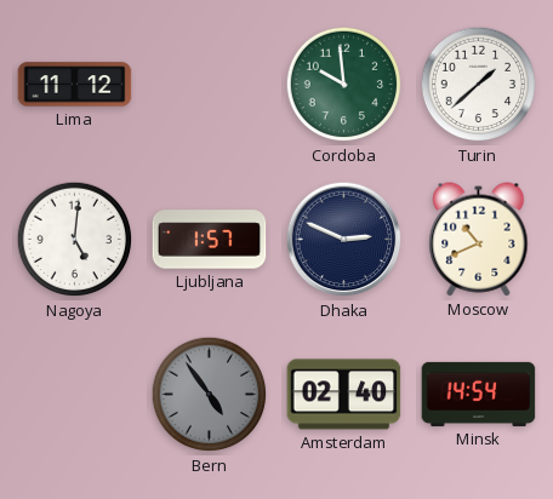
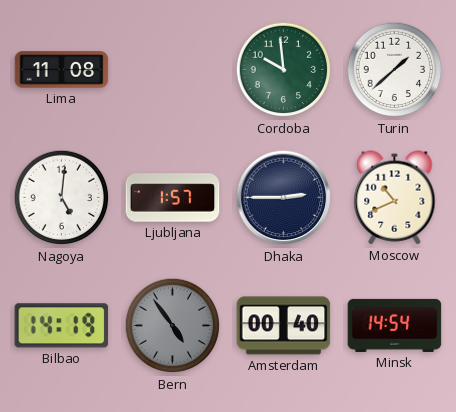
Lima: 11:12 -> 11:08
Dhaka: 2:49 -> 2:45
Bilbao: none -> 14:19
Amsterdam: 02:40 -> 00:40
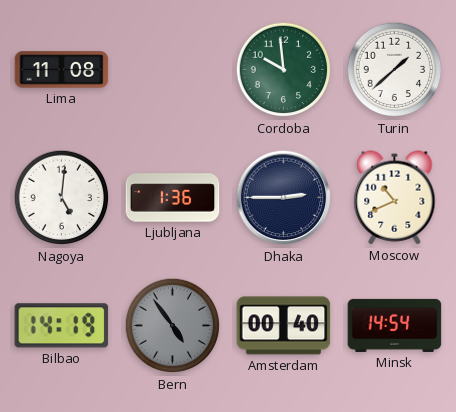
Ljubljana: 1:57 -> 1:36
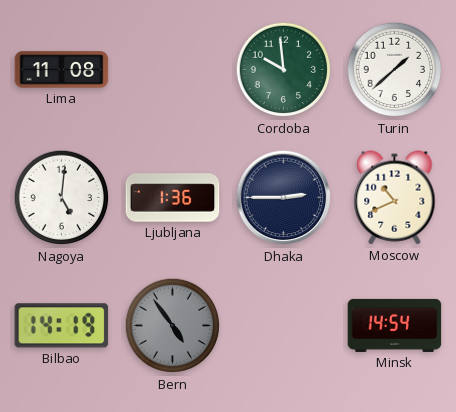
Amsterdam: 00:40 -> none
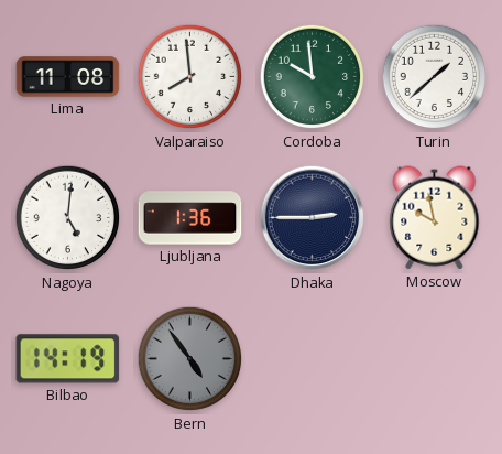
Valparaiso: none -> 7:59
Moscow: 10:41 -> 9:58
Minsk: 14:54 -> none
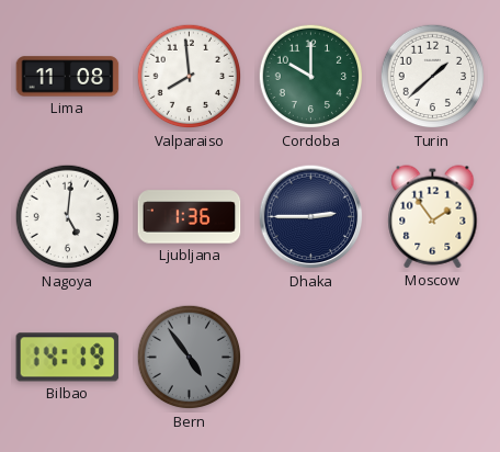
Cordoba: 9:59 -> 10:00
Moscow: 9:58 -> 1:54
